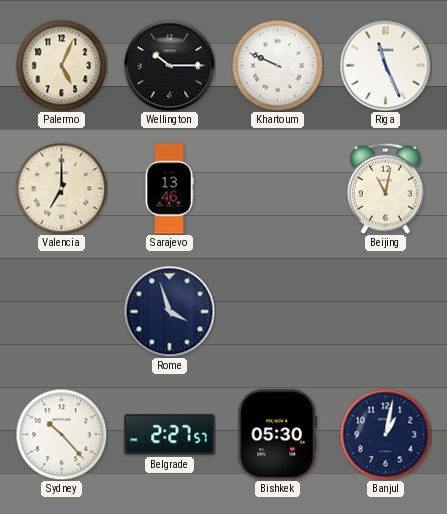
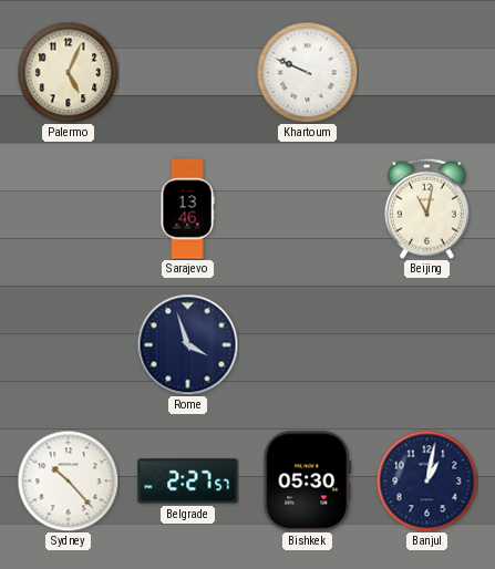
Wellington: 10:15 -> none
Riga: 11:26 -> none
Valencia: 7:00 -> none
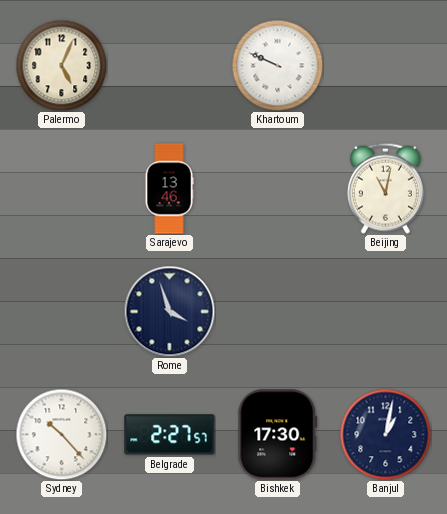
Bishkek: 05:30 -> 17:30
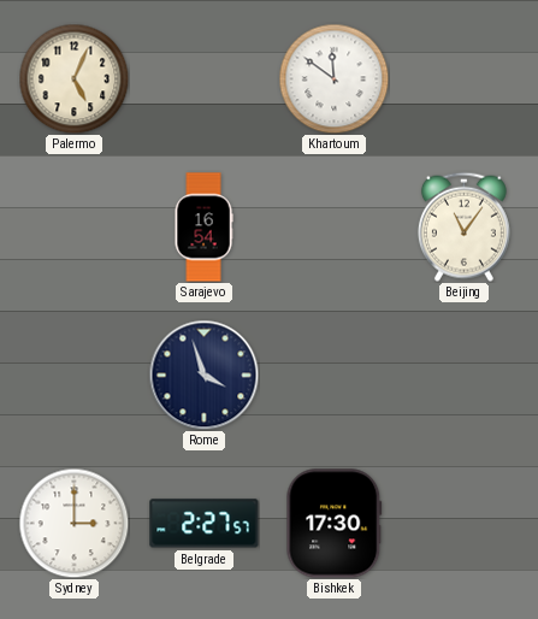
Khartoum: 9:49 -> 11:51
Sarajevo: 13:46 -> 16:54
Beijing: 11:02 -> 11:06
Sydney: 10:23 -> 3:00
Banjul: 1:02 -> none
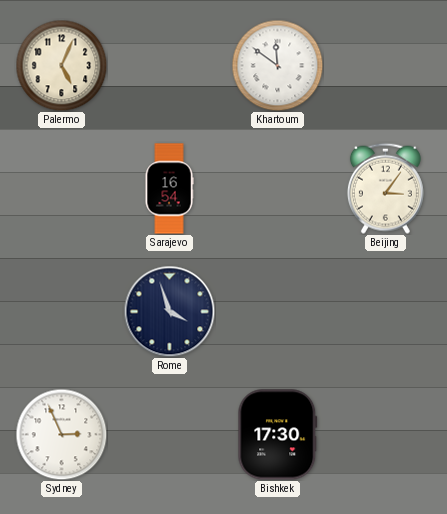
Beijing: 11:06 -> 3:06
Sydney: 3:00 -> 2:56
Belgrade: 2:27 -> none
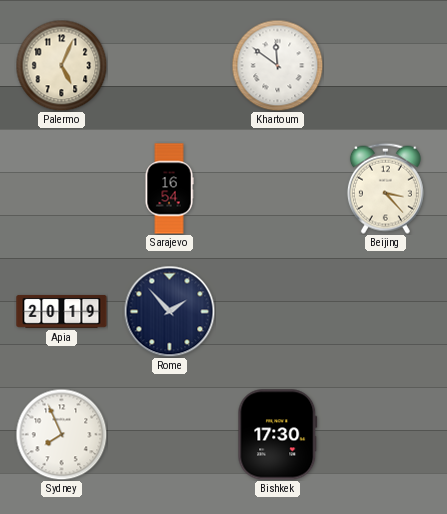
Beijing: 3:06 -> 3:23
Apia: none -> 20:19
Rome: 3:57 -> 1:53
Sydney: 2:56 -> 7:56
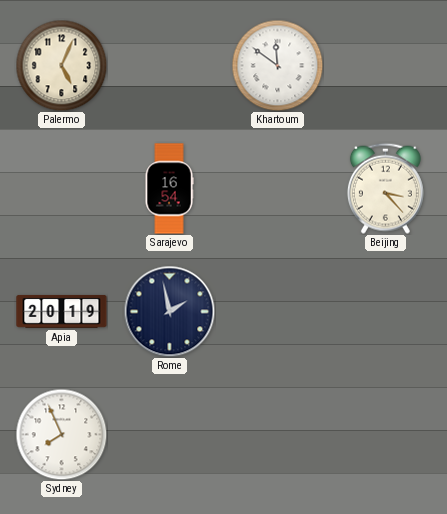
Rome: 1:53 -> 1:58
Bishkek: 17:30 -> none
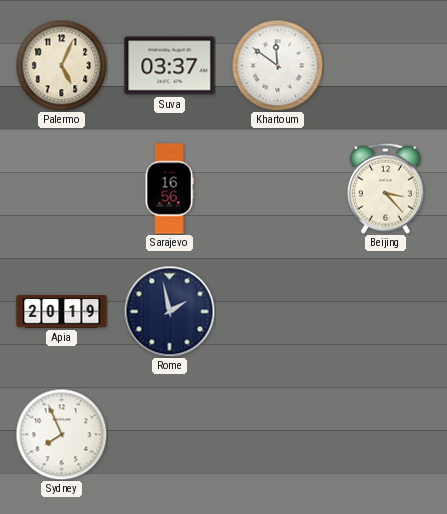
Suva: none -> 03:37
Sarajevo: 16:54 -> 16:56
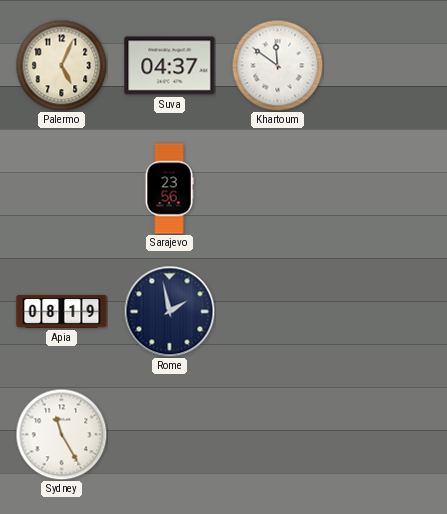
Suva: 03:37 -> 04:37
Sarajevo: 16:56 -> 23:56
Beijing: 3:23 -> none
Apia: 20:19 -> 08:19
Sydney: 7:56 -> 11:25
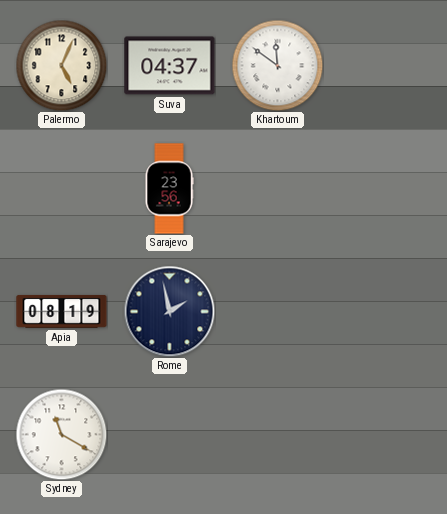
Sydney: 11:25 -> 11:20
